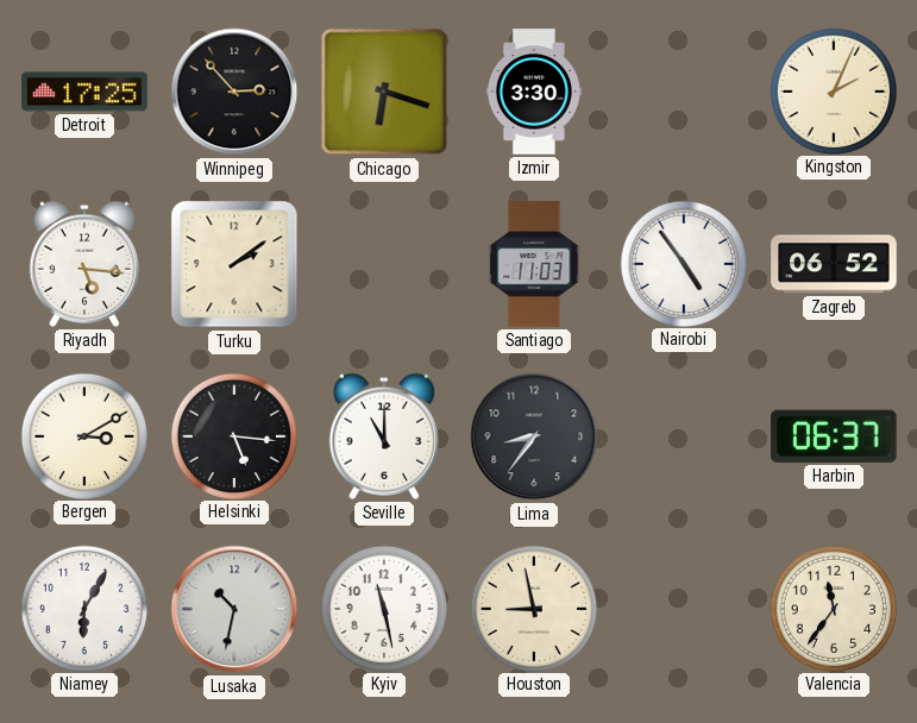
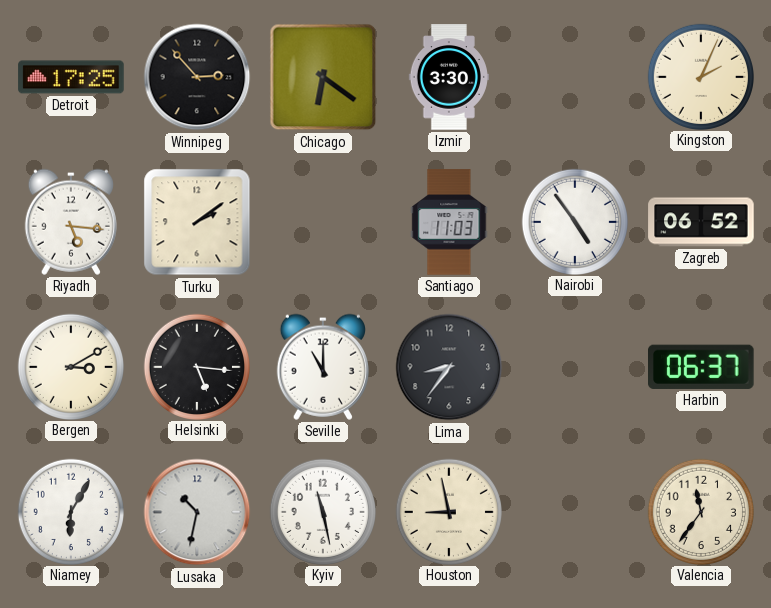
Chicago: 6:18 -> 6:21
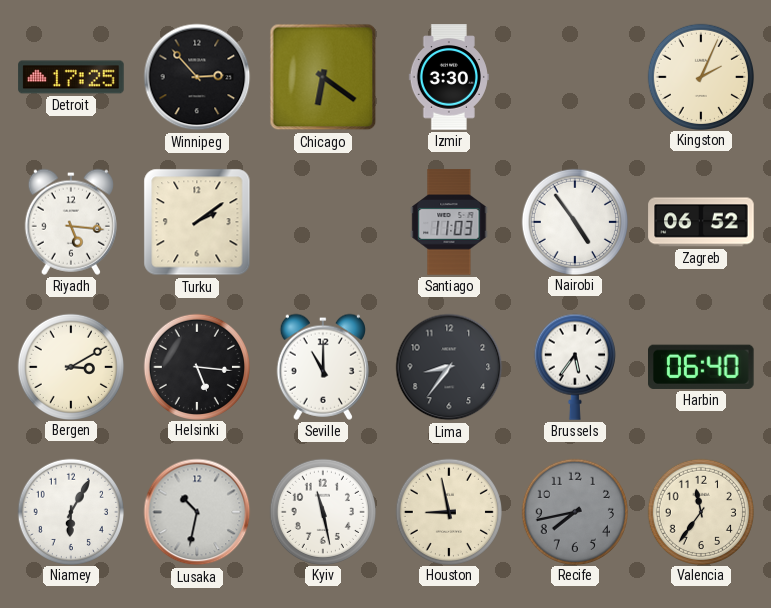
Brussels: none -> 5:36
Harbin: 06:37 -> 06:40
Recife: none -> 7:43
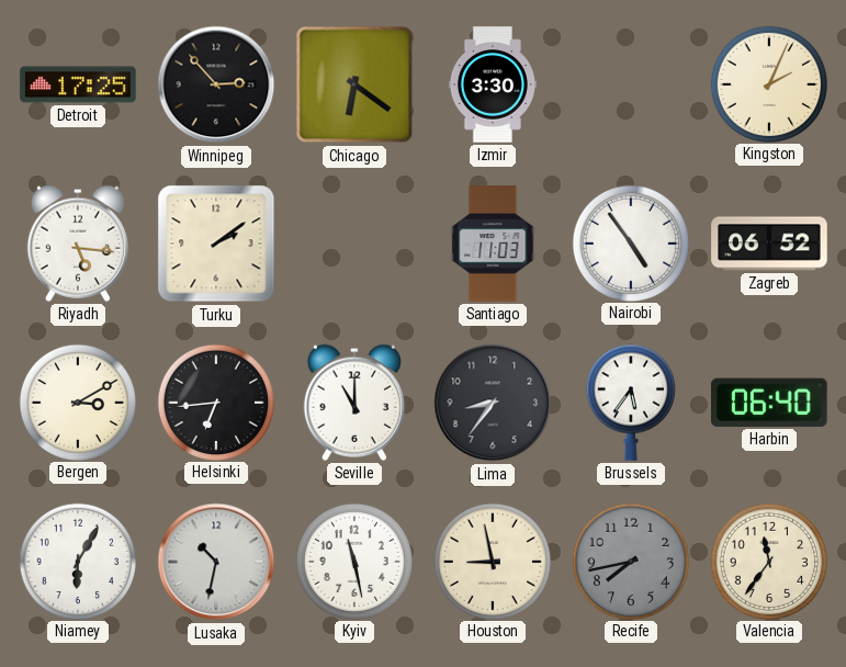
Helsinki: 5:16 -> 6:44
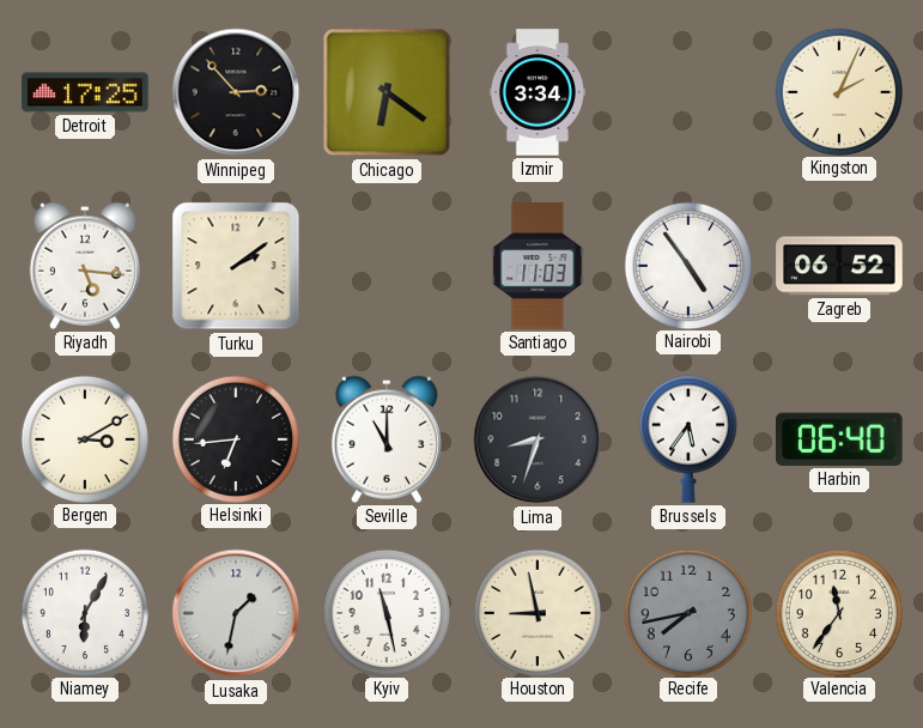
Izmir: 3:30 -> 3:34
Lima: 8:36 -> 8:33
Lusaka: 10:32 -> 1:32
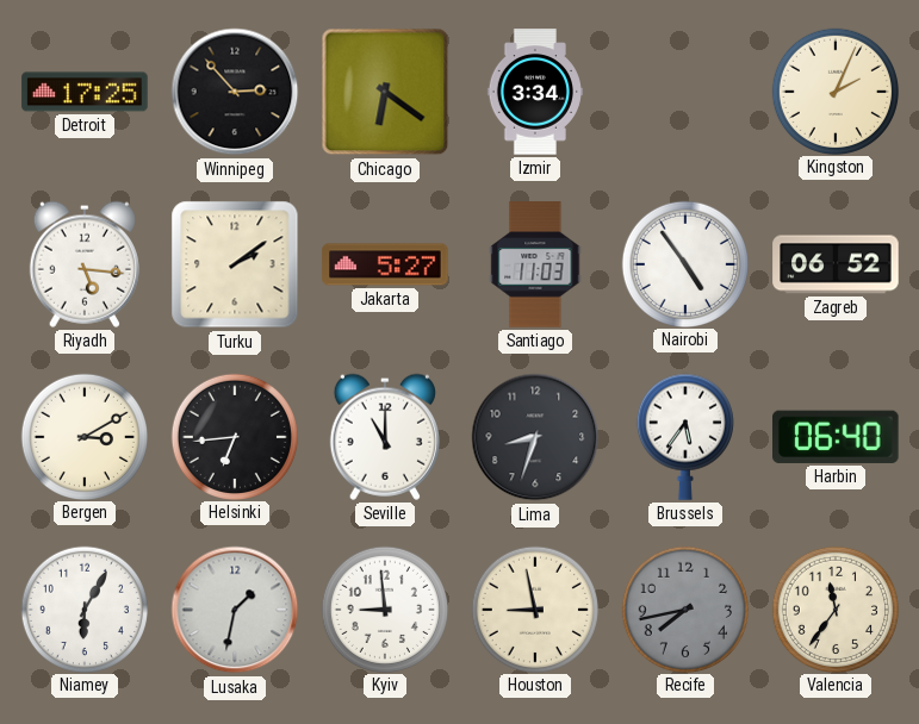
Jakarta: none -> 5:27
Kyiv: 11:28 -> 8:59
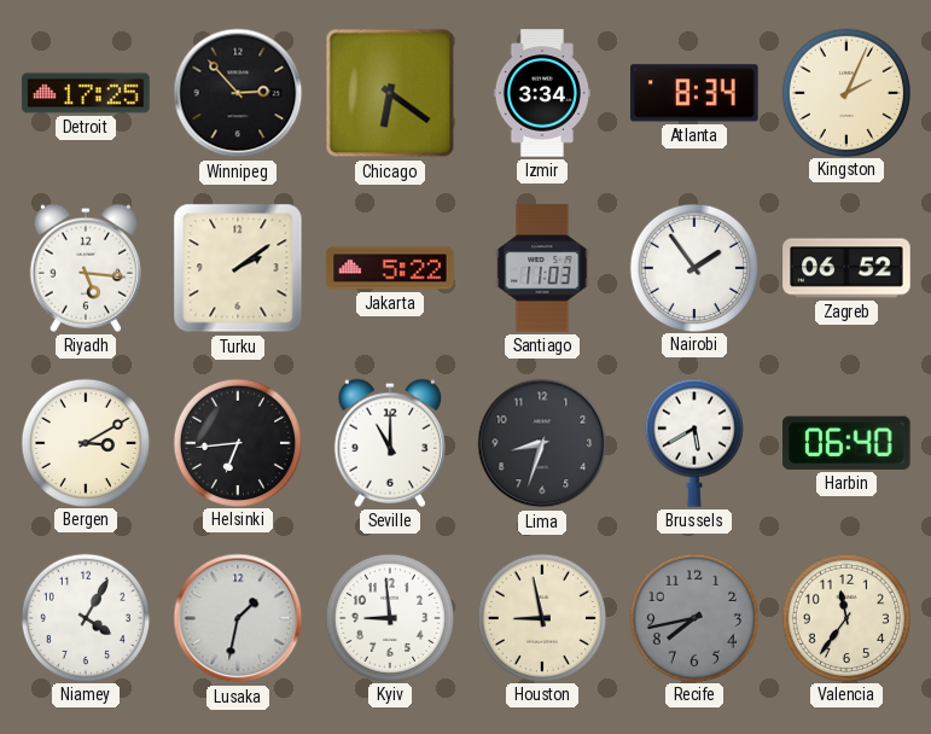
Atlanta: none -> 8:34
Jakarta: 5:27 -> 5:22
Nairobi: 4:54 -> 1:54
Brussels: 5:36 -> 5:40
Niamey: 6:05 -> 4:05
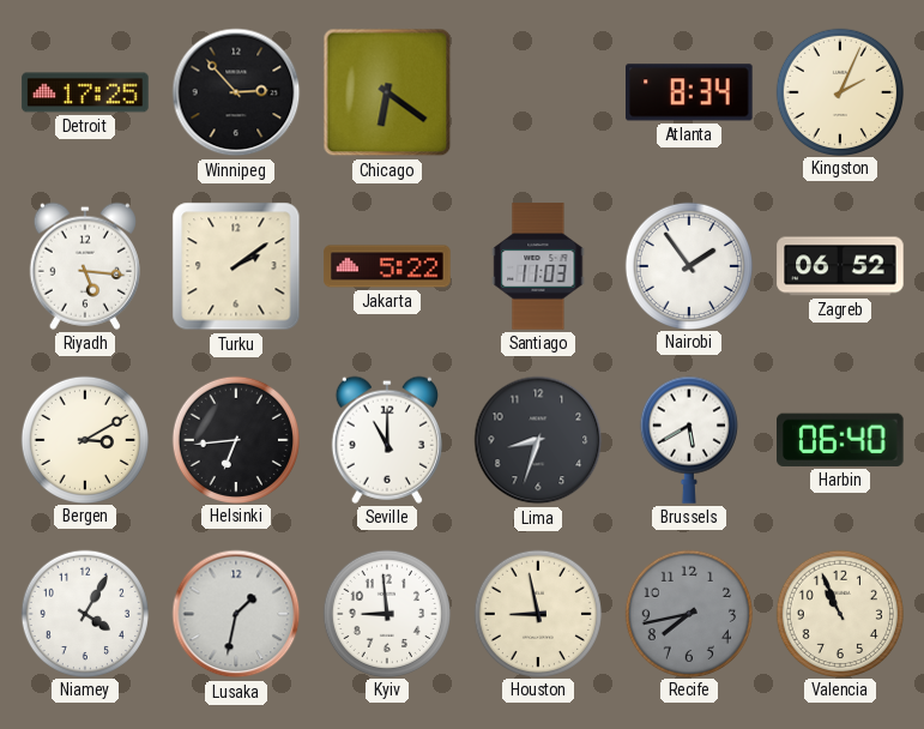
Izmir: 3:34 -> none
Valencia: 11:36 -> 10:56
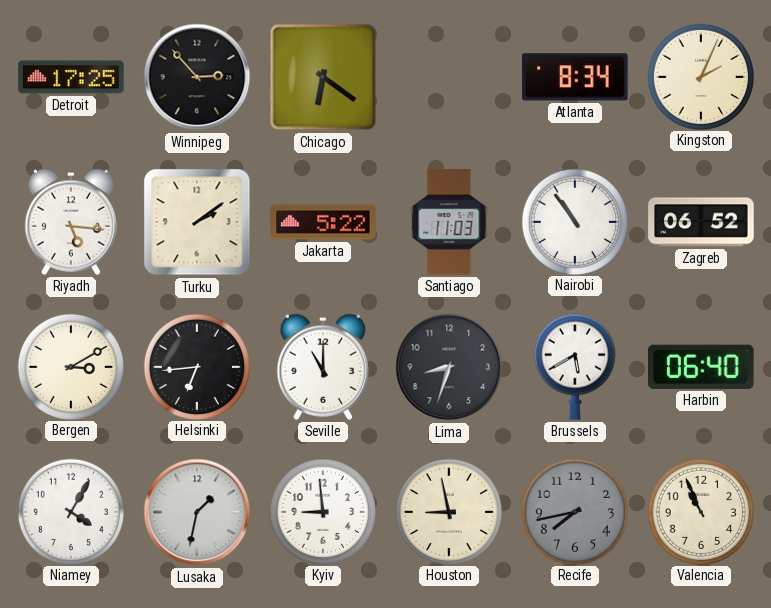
Nairobi: 1:54 -> 10:54
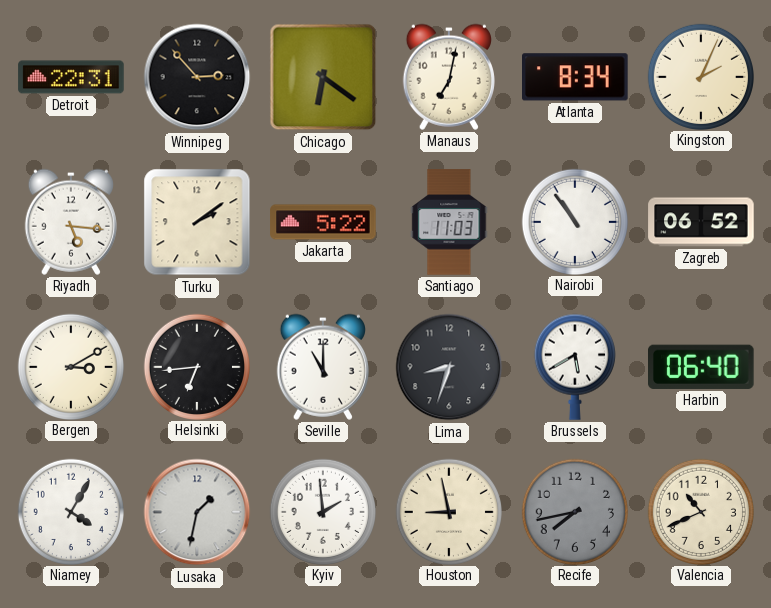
Detroit: 17:25 -> 22:31
Manaus: none -> 7:02
Kyiv: 8:59 -> 1:59
Valencia: 10:56 -> 10:41
